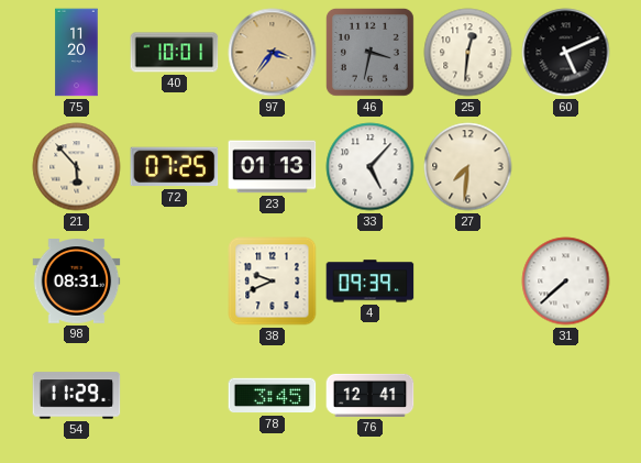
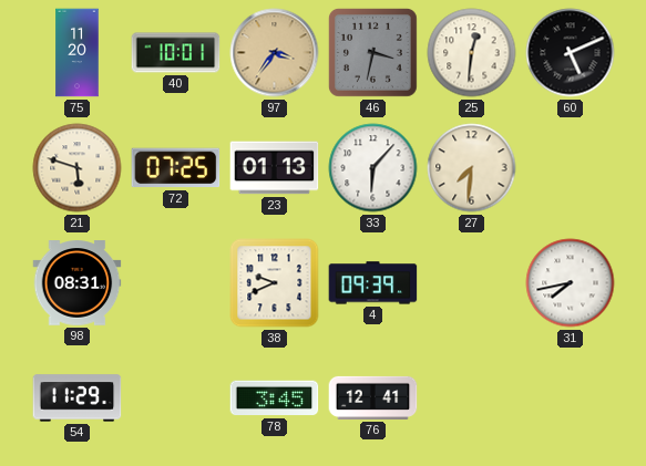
21: 5:53 -> 5:48
33: 5:07 -> 6:07
31: 7:38 -> 7:43
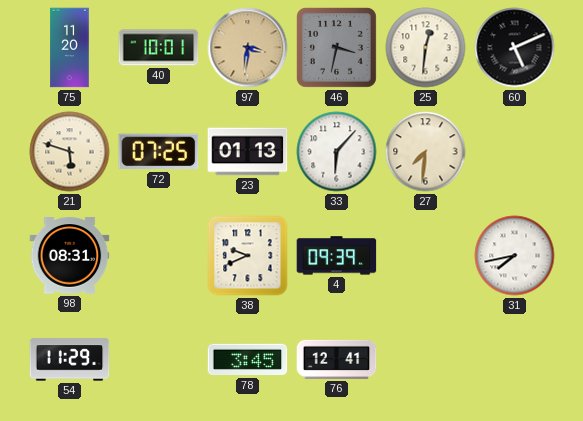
97: 3:36 -> 3:31
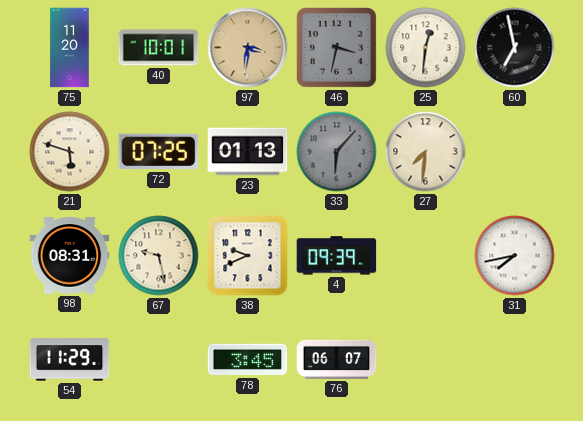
60: 5:11 -> 6:58
33 dial: white -> grey
67: none -> 9:28
76: 12:41 -> 06:07
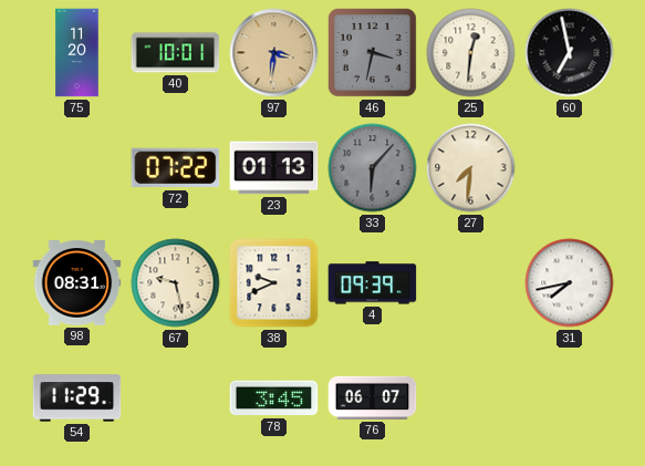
21: 5:48 -> none
72: 07:25 -> 07:22
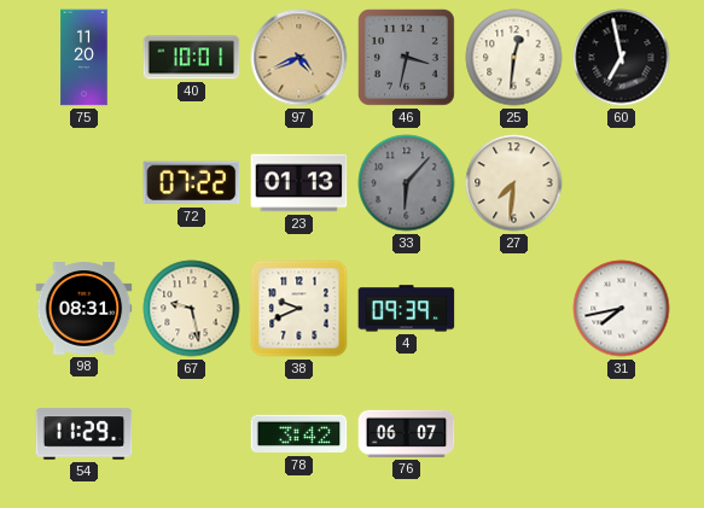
97: 3:31 -> 4:41
78: 3:45 -> 3:42
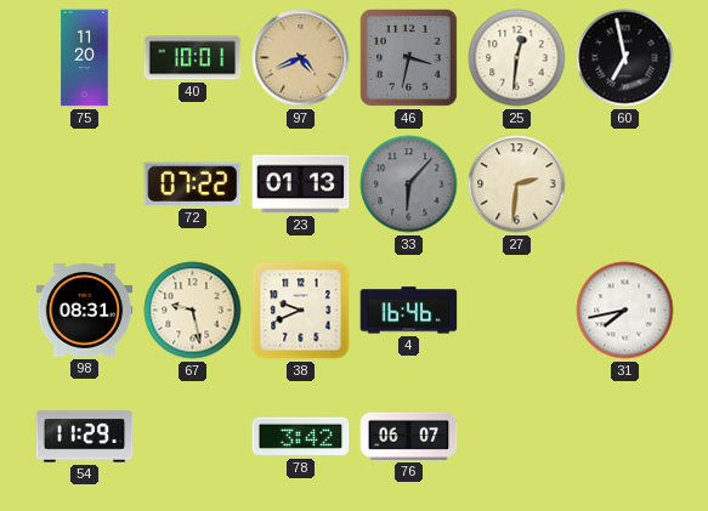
27: 7:31 -> 2:31
4: 09:39 -> 16:46
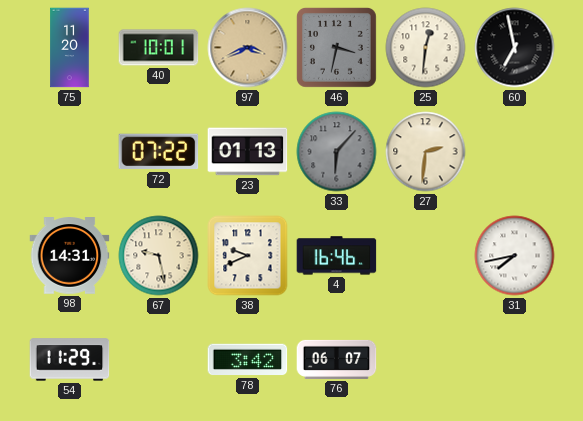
97: 4:41 -> 3:41
98: 08:31 -> 14:31
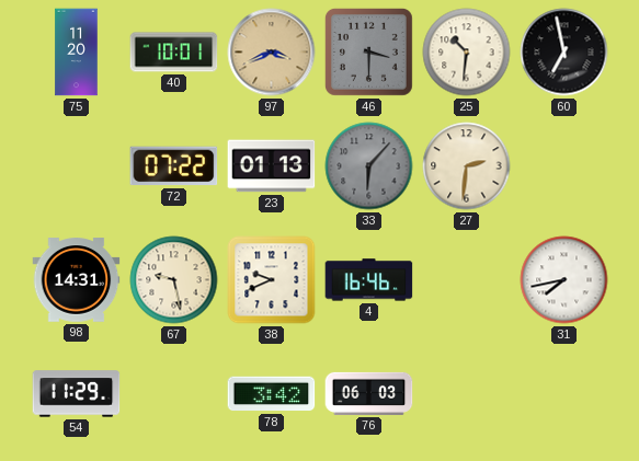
46: 3:32 -> 3:30
25: 12:31 -> 10:31
76: 06:07 -> 06:03
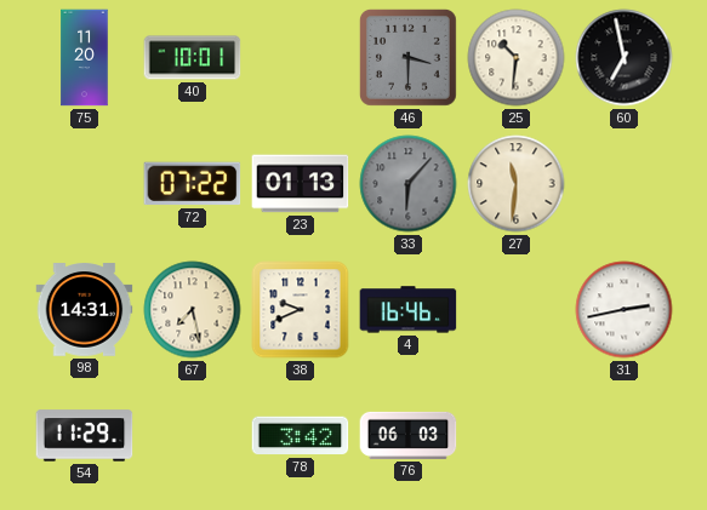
97: 3:41 -> none
27: 2:31 -> 11:31
67: 9:28 -> 7:28
31: 7:43 -> 2:43
